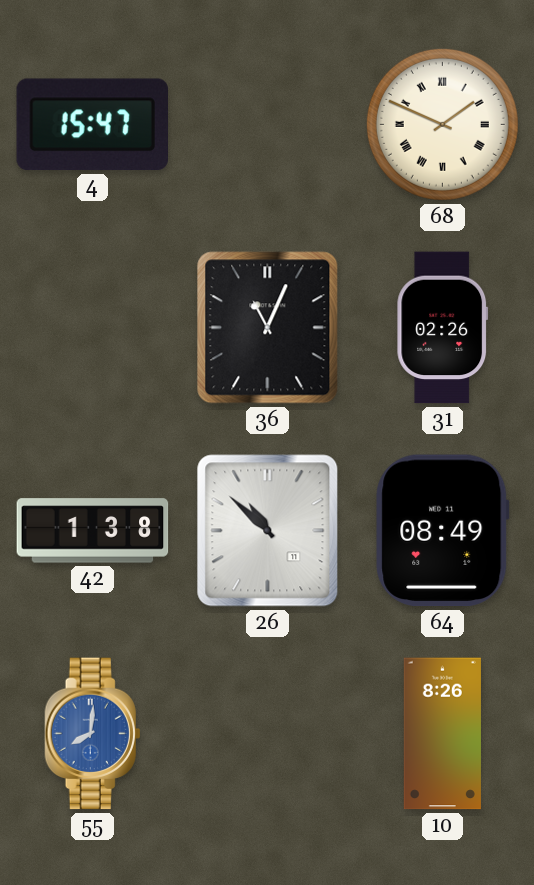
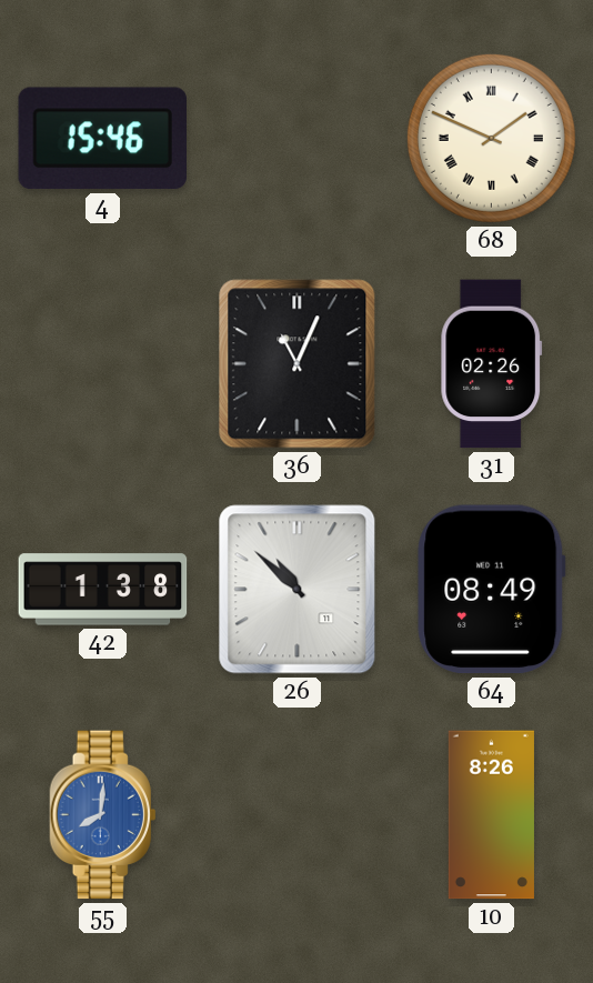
4: 15:47 -> 15:46
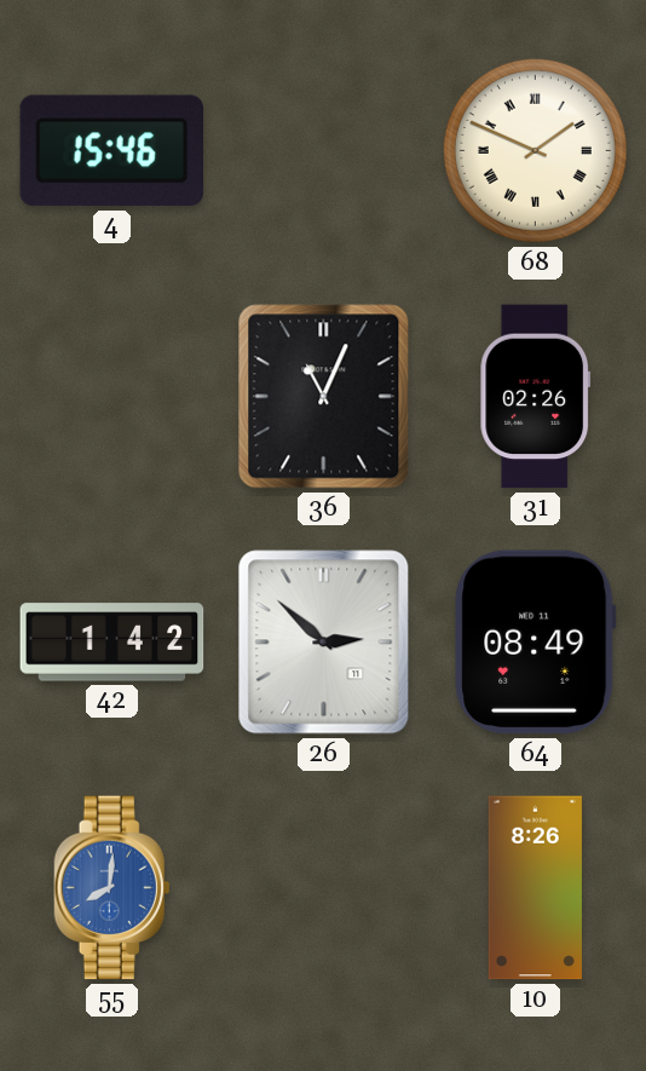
42: 1:38 -> 1:42
26: 10:52 -> 2:52
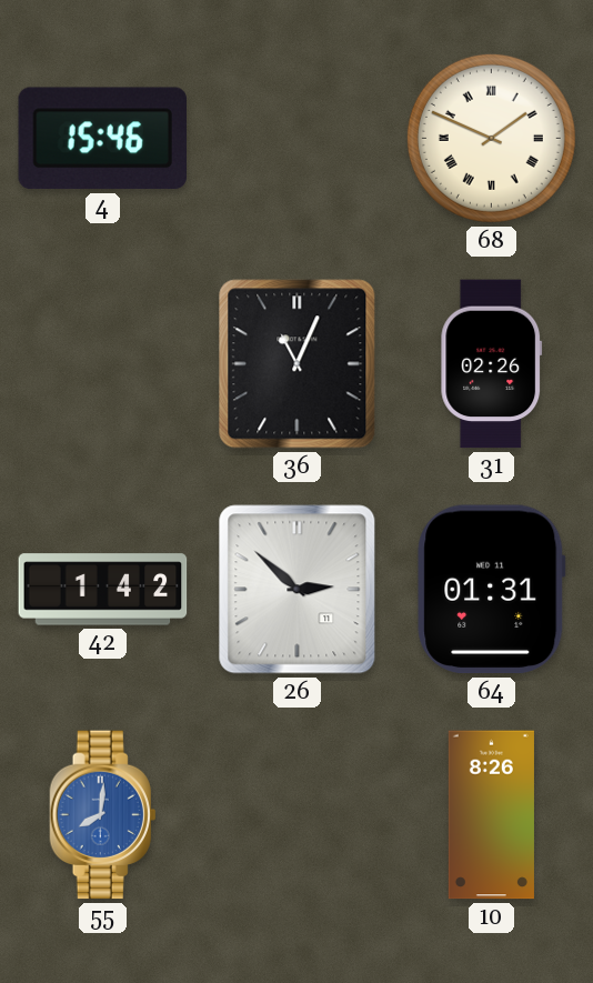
64: 08:49 -> 01:31
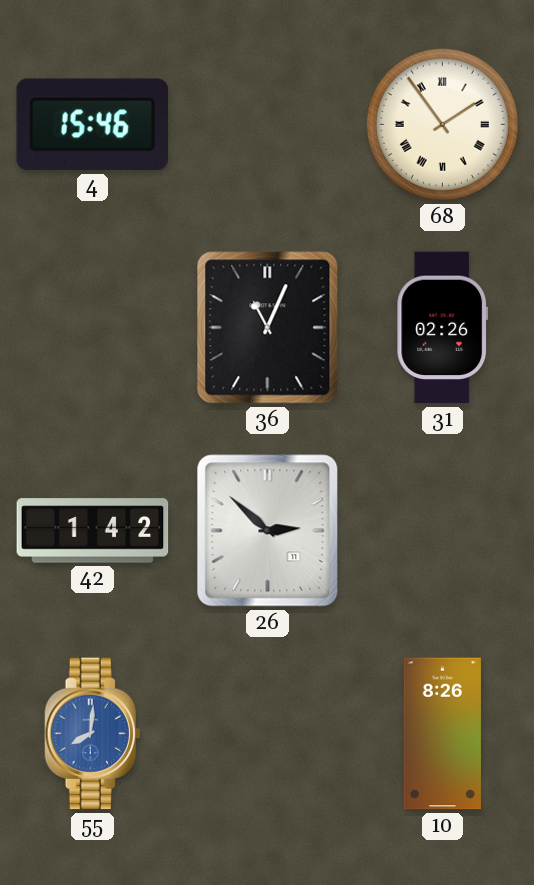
68: 1:49 -> 1:54
64: 01:31 -> none
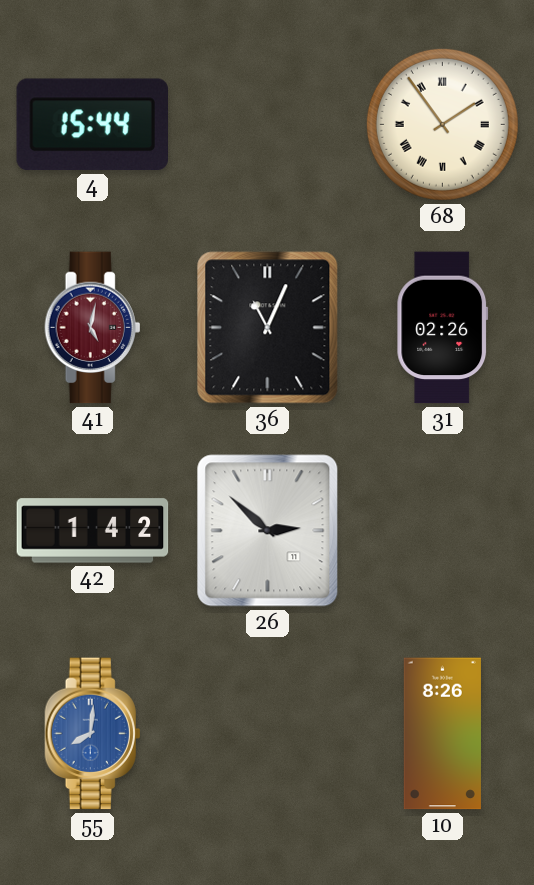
4: 15:46 -> 15:44
41: none -> 5:02
